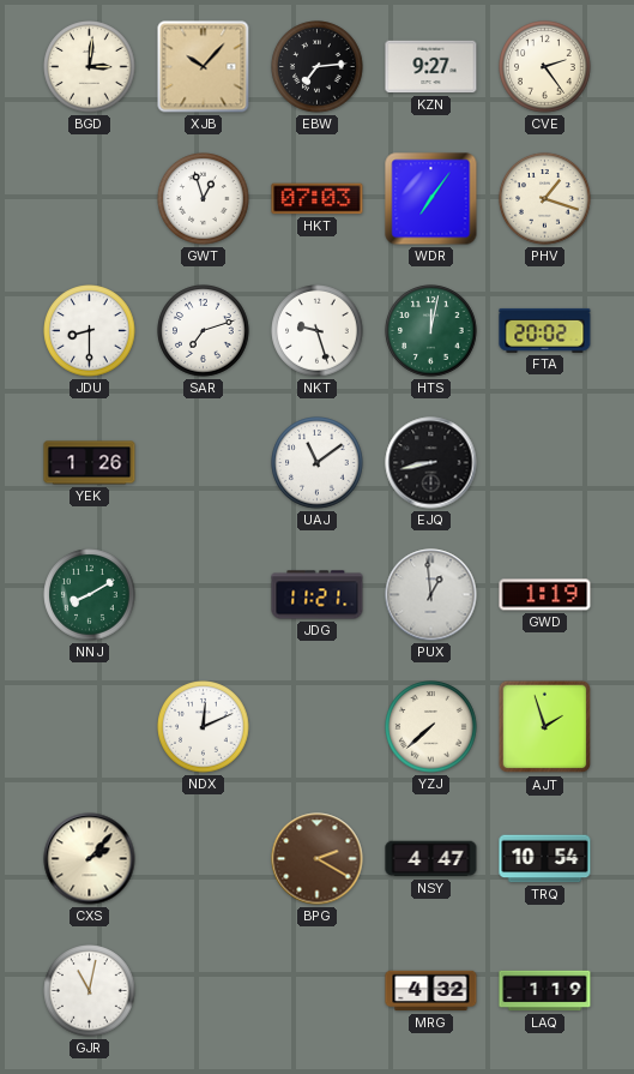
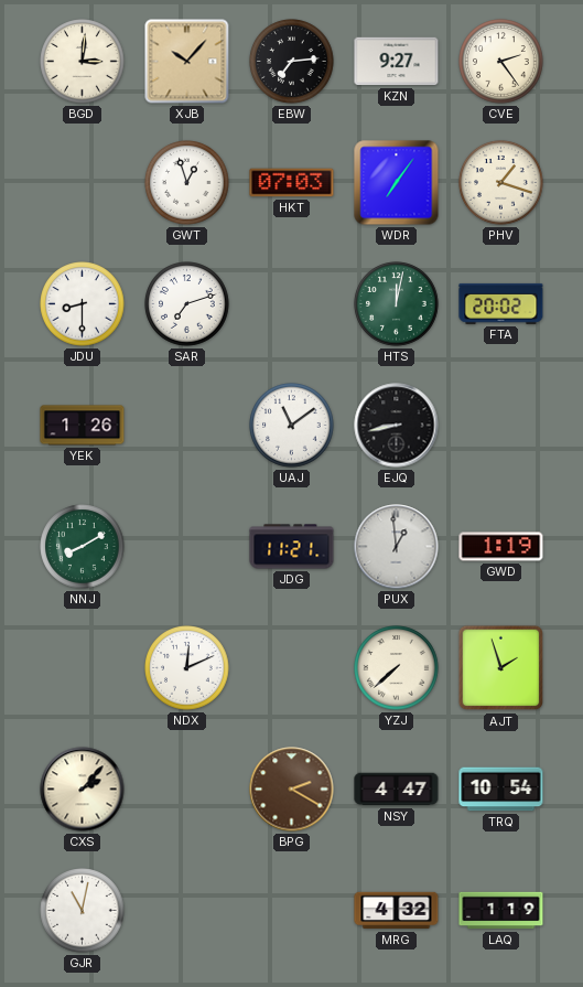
NKT: 9:27 -> none
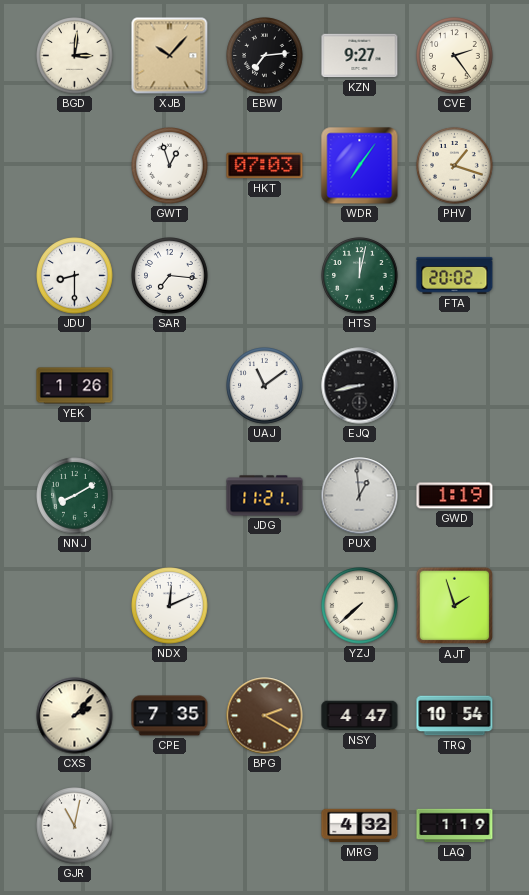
SAR: 7:12 -> 7:16
CPE: none -> 7:35
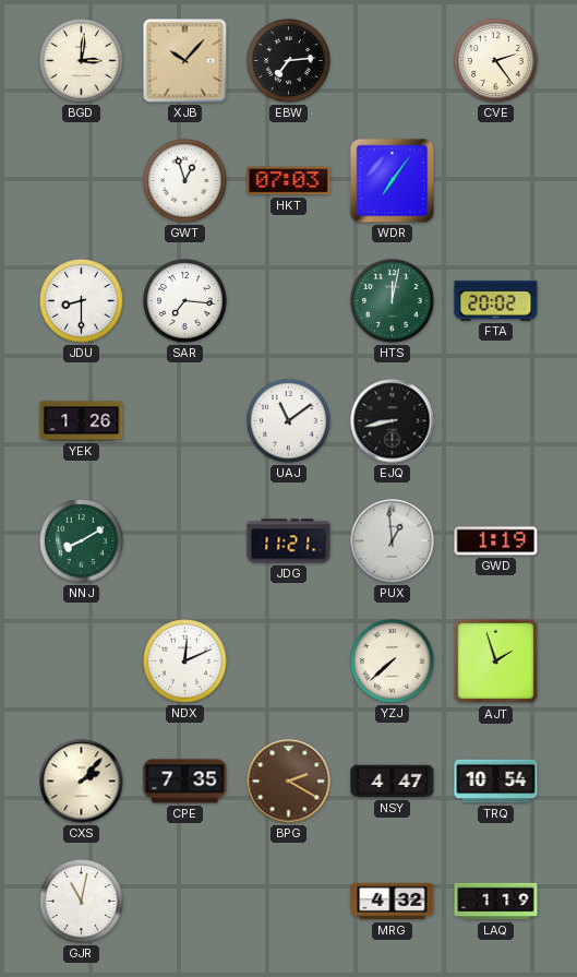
KZN: 9:27 -> none
PHV: 1:18 -> none
